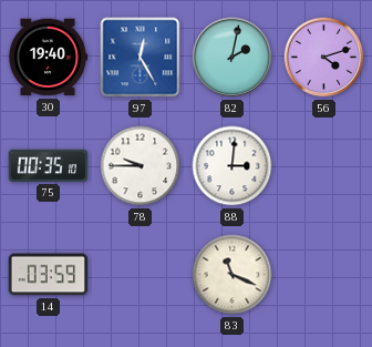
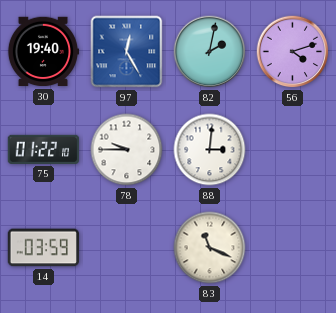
75: 00:35 -> 01:22
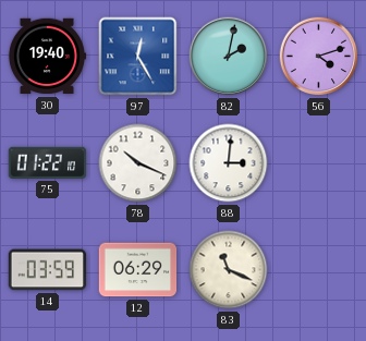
78: 9:45 -> 10:19
12: none -> 06:29
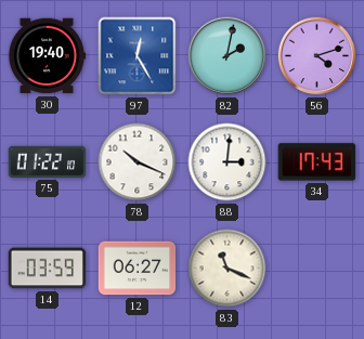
34: none -> 17:43
12: 06:29 -> 06:27
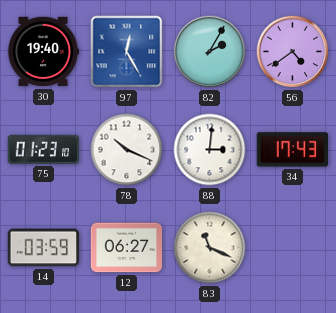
82: 2:02 -> 2:05
56: 4:12 -> 4:39
75: 01:22 -> 01:23
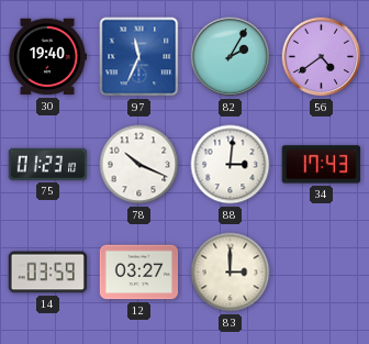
97: 12:25 -> 11:34
12: 06:27 -> 03:27
83: 11:19 -> 3:00
